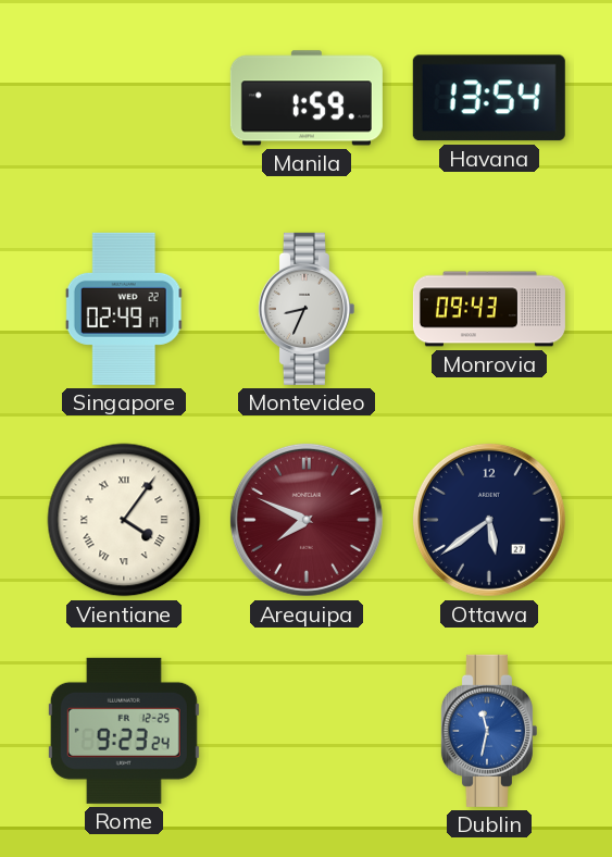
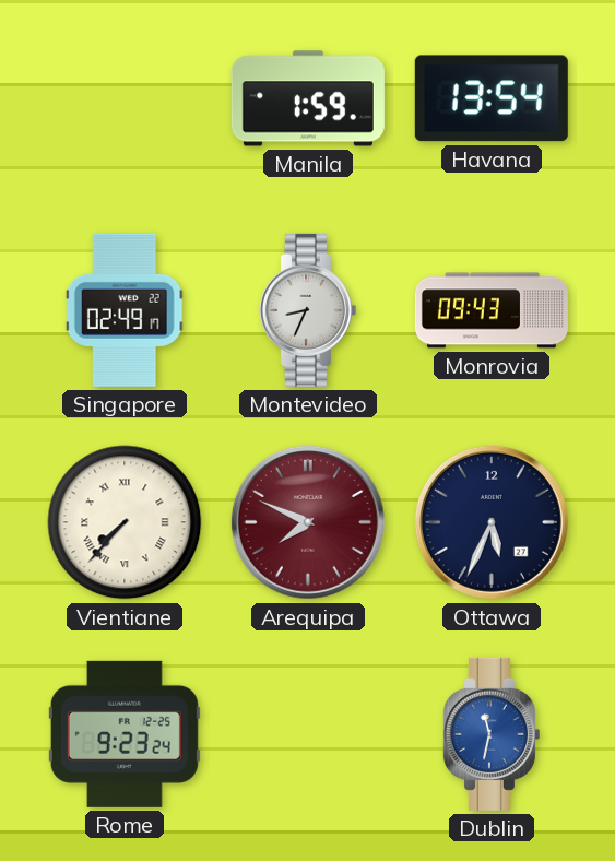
Vientiane: 4:06 -> 7:37
Ottawa: 5:39 -> 5:34
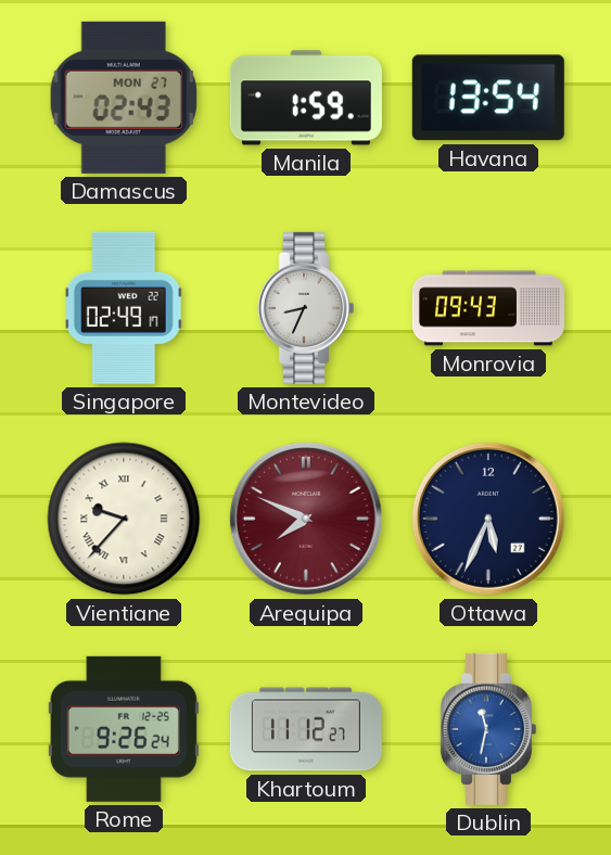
Damascus: none -> 02:43
Vientiane: 7:37 -> 9:37
Rome: 9:23 -> 9:26
Khartoum: none -> 11:12
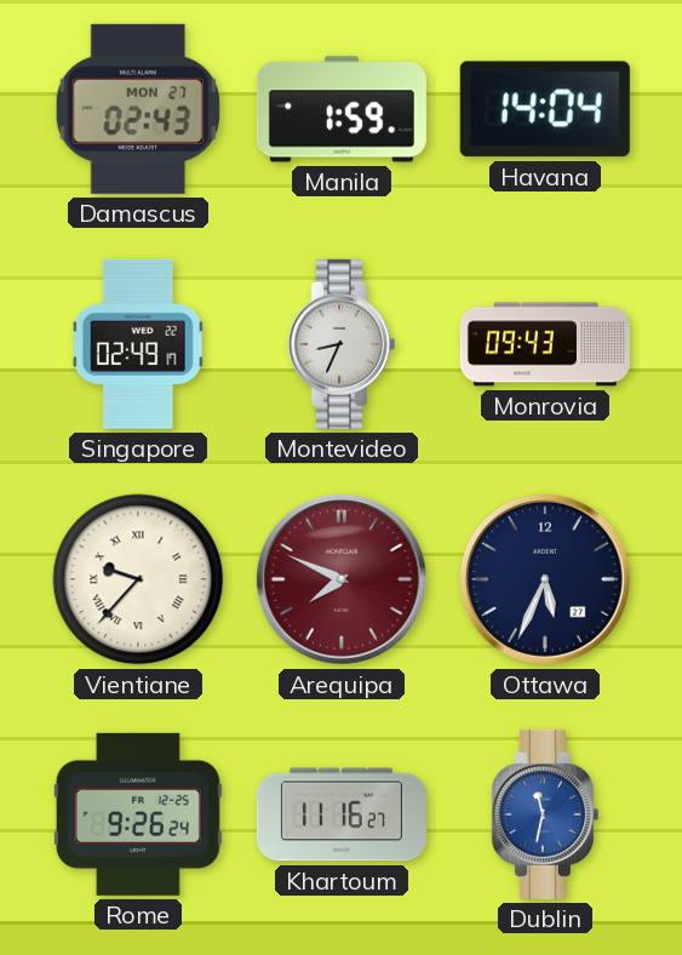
Havana: 13:54 -> 14:04
Khartoum: 11:12 -> 11:16
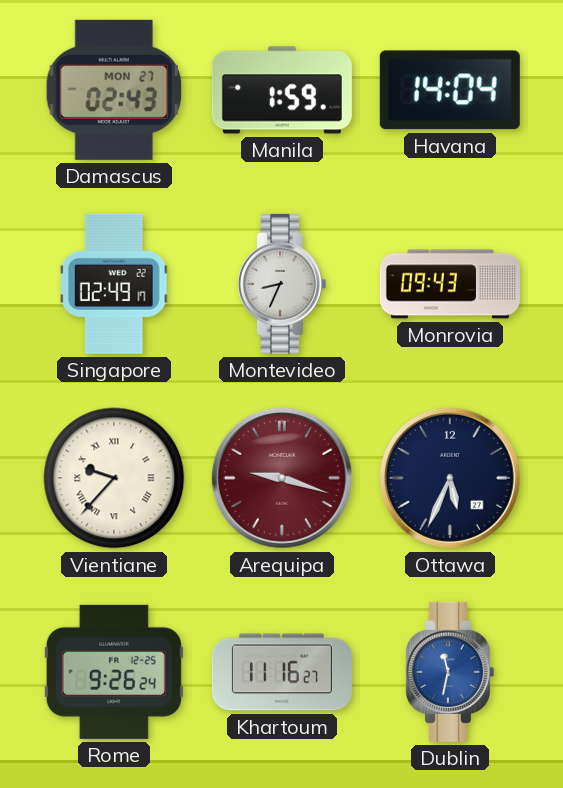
Arequipa: 7:49 -> 9:18
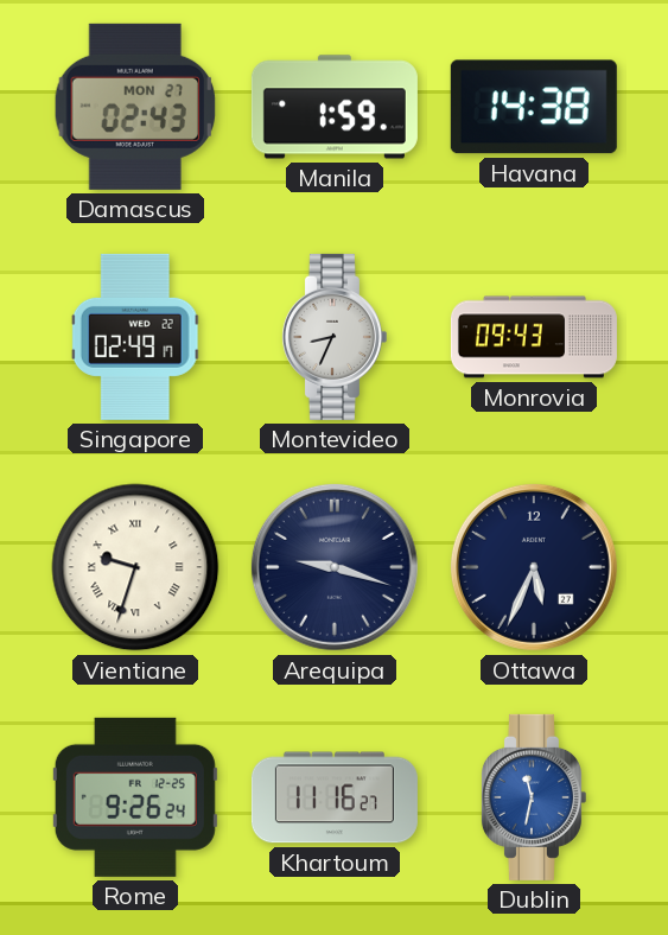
Havana: 14:04 -> 14:38
Vientiane: 9:37 -> 9:33
Arequipa dial: burgundy -> navy
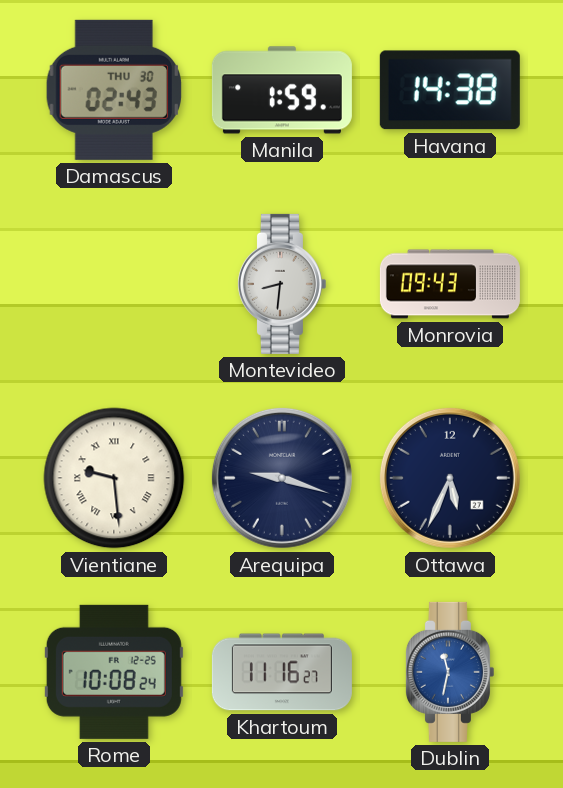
Damascus date: MON 27 -> THU 30
Singapore: 02:49 -> none
Montevideo: 8:34 -> 8:31
Vientiane: 9:33 -> 9:29
Rome: 9:26 -> 10:08
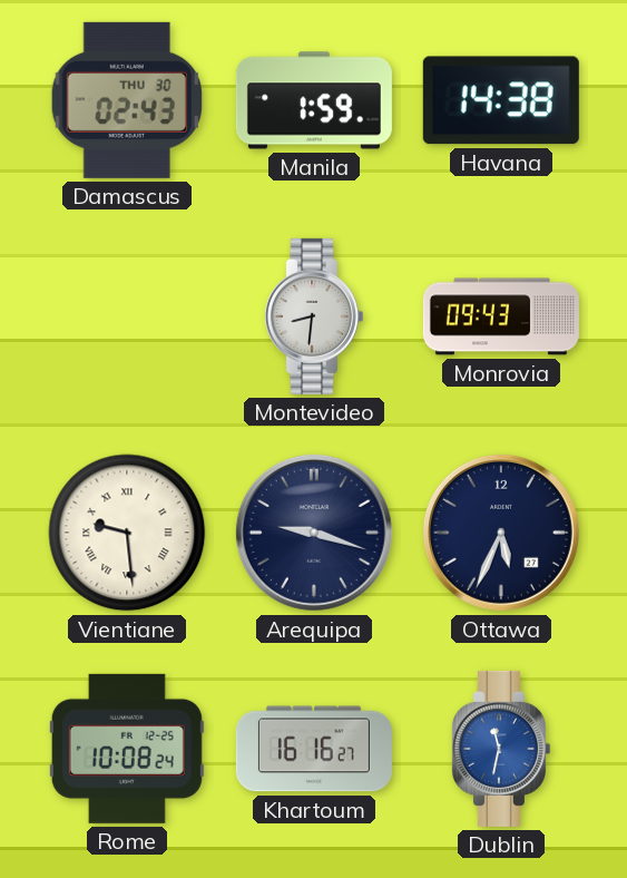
Khartoum: 11:16 -> 16:16
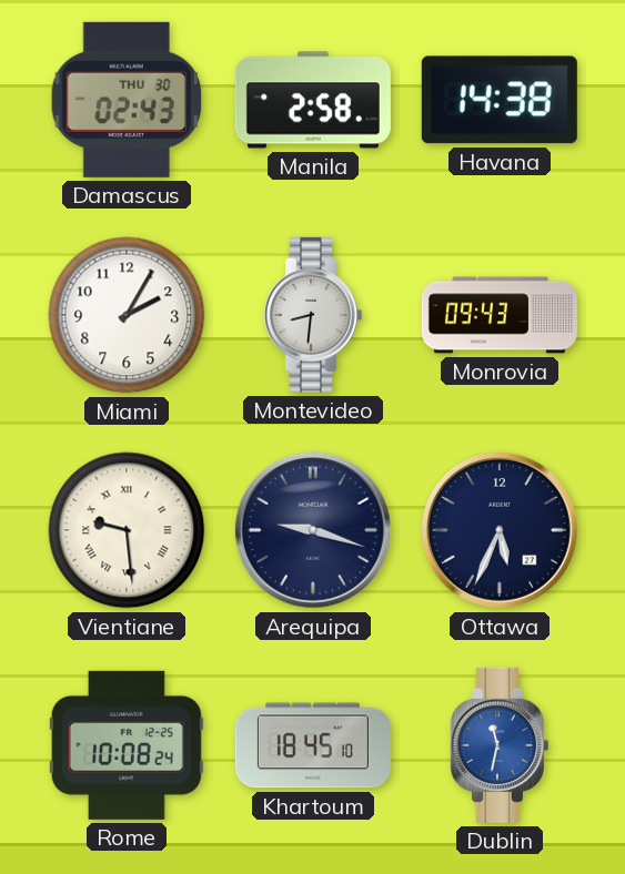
Manila: 1:59 -> 2:58
Miami: none -> 2:05
Khartoum: 16:16 -> 18:45
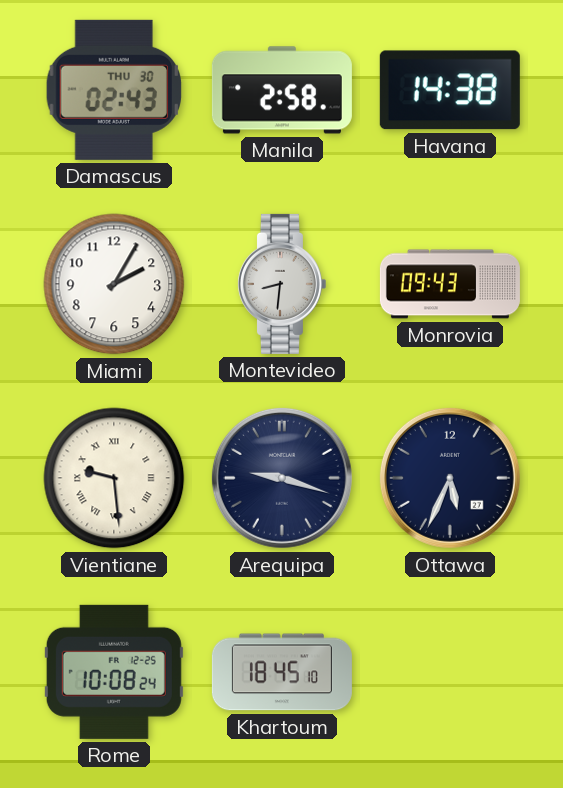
Dublin: 11:32 -> none
